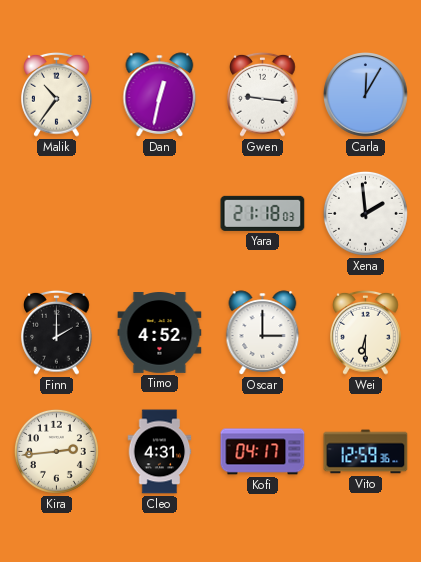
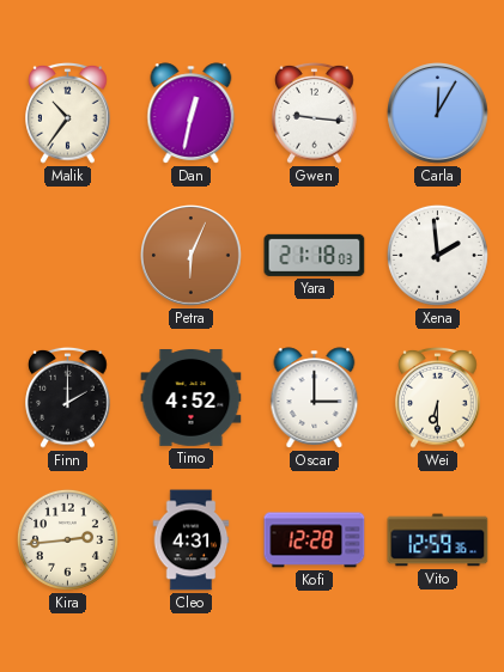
Petra: none -> 6:04
Kofi: 04:17 -> 12:28
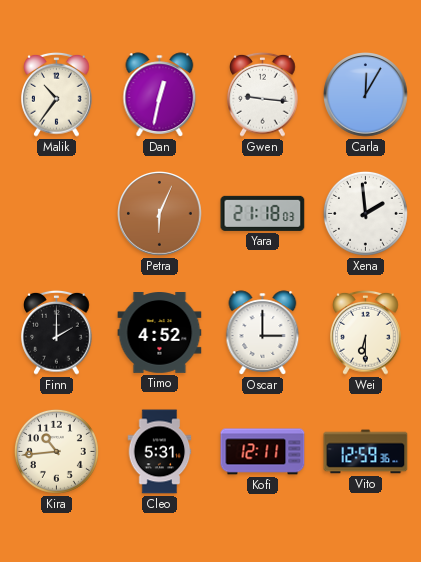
Kira: 2:44 -> 10:44
Cleo: 4:31 -> 5:31
Kofi: 12:28 -> 12:11
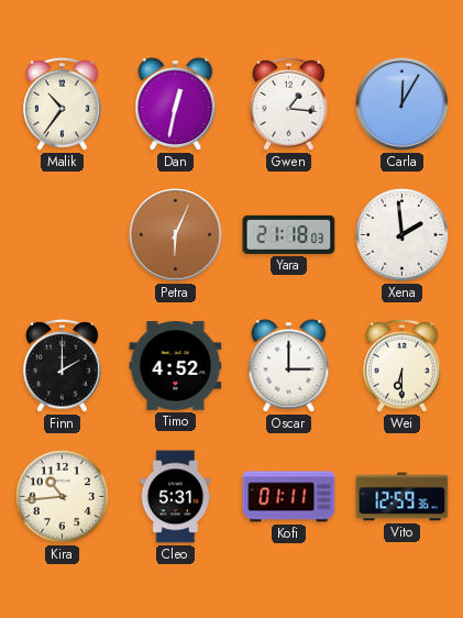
Gwen: 9:16 -> 1:16
Kofi: 12:11 -> 01:11
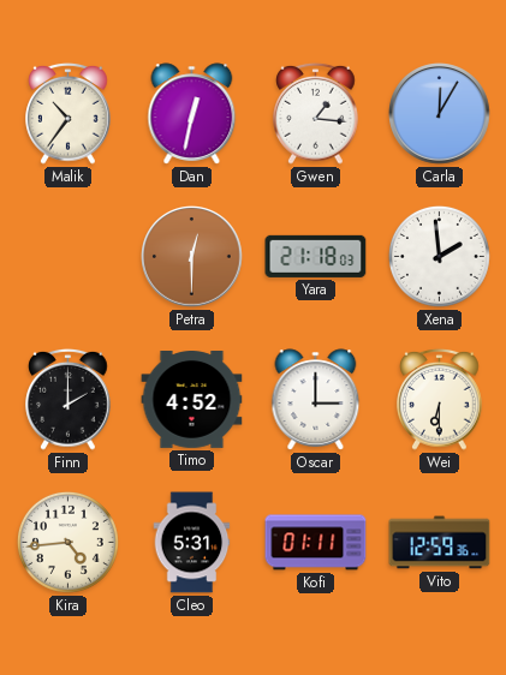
Petra: 6:04 -> 12:30
Kira: 10:44 -> 4:44
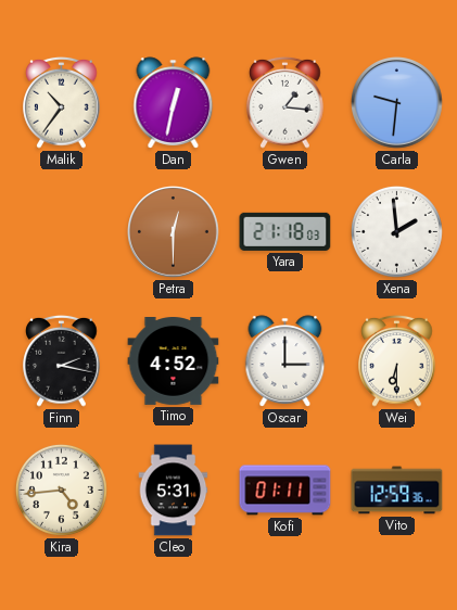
Carla: 12:05 -> 9:31
Finn: 2:00 -> 2:17
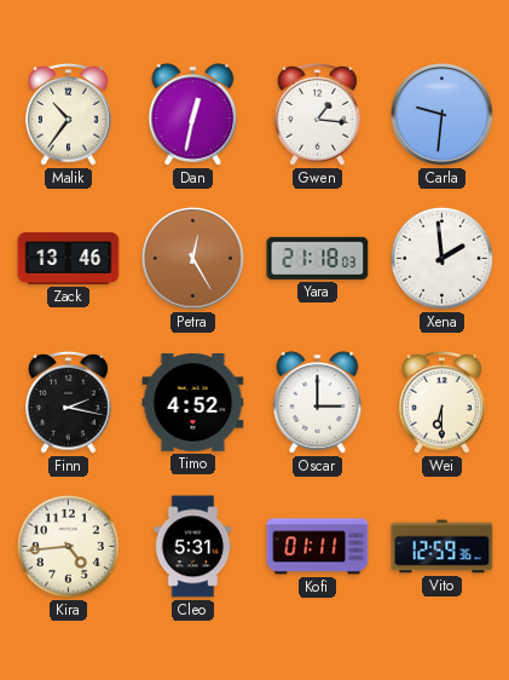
Zack: none -> 13:46
Petra: 12:30 -> 12:25
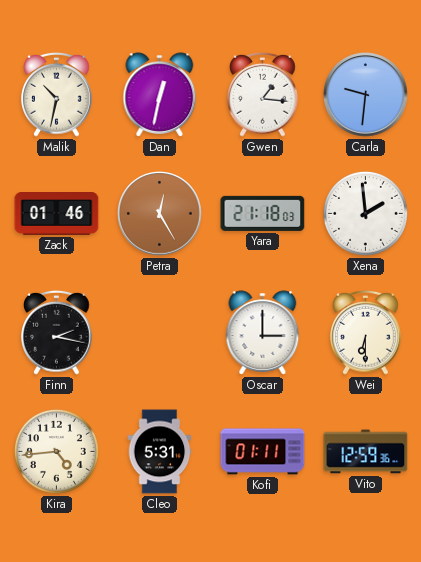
Malik: 10:36 -> 10:32
Zack: 13:46 -> 01:46
Timo: 4:52 -> none
